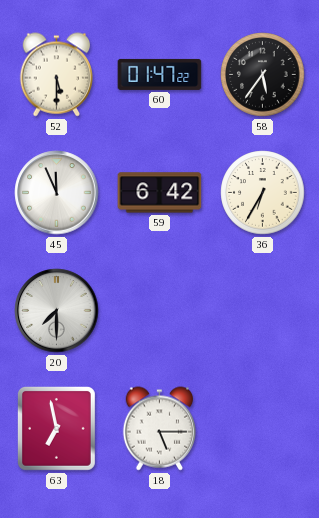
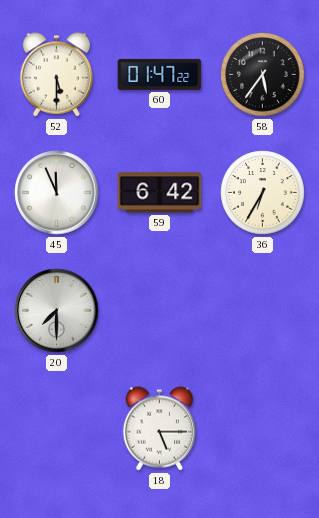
63: 6:58 -> none
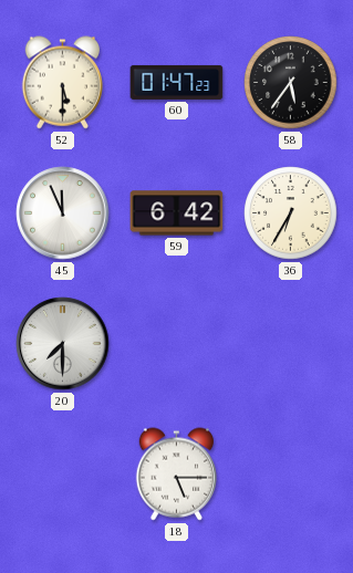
60: 01:47:22 -> 01:47:23
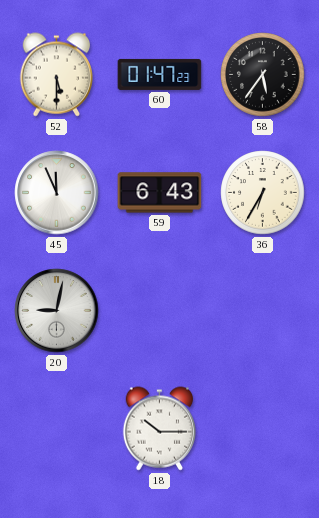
59: 6:42 -> 6:43
20: 7:30 -> 9:02
18: 5:15 -> 10:15
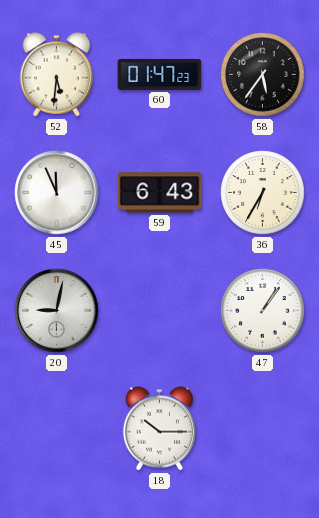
52: 5:30 -> 5:31
47: none -> 1:06
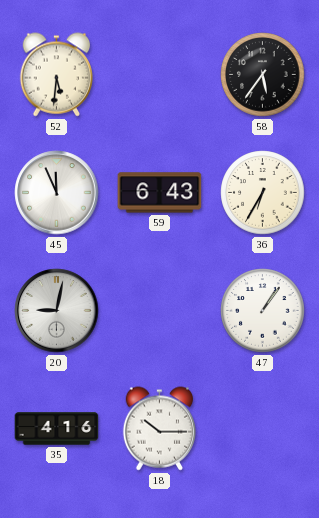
60: 01:47 -> none
35: none -> 4:16
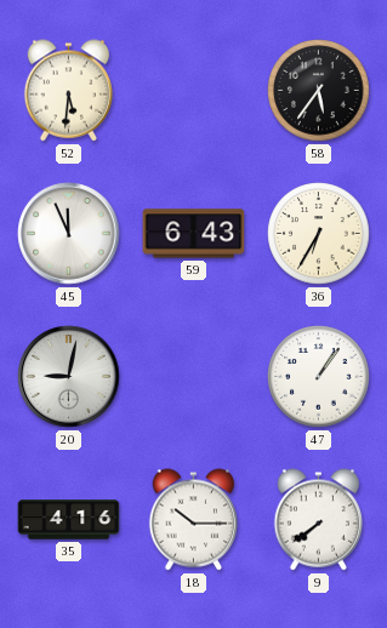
9: none -> 7:39
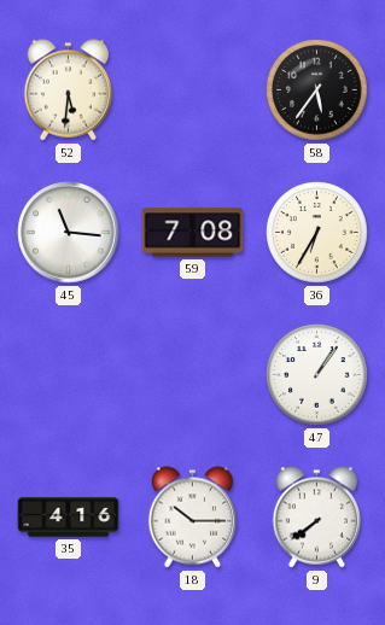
45: 11:56 -> 11:16
59: 6:43 -> 7:08
20: 9:02 -> none
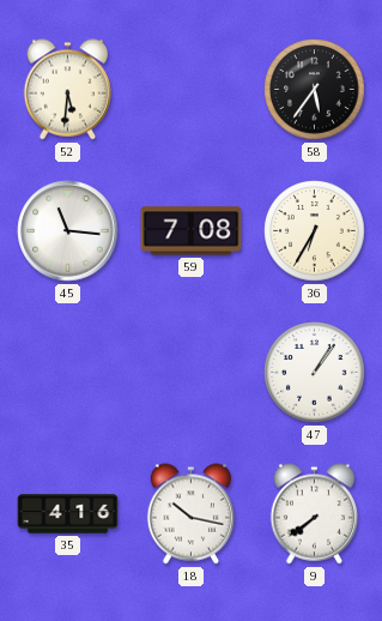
18: 10:15 -> 10:17
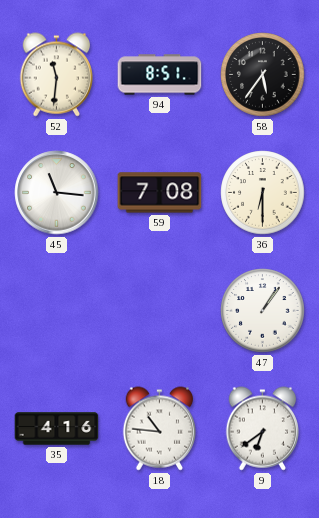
52: 5:31 -> 11:31
94: none -> 8:51
36: 6:35 -> 6:30
18: 10:17 -> 10:46
9: 7:39 -> 6:39
